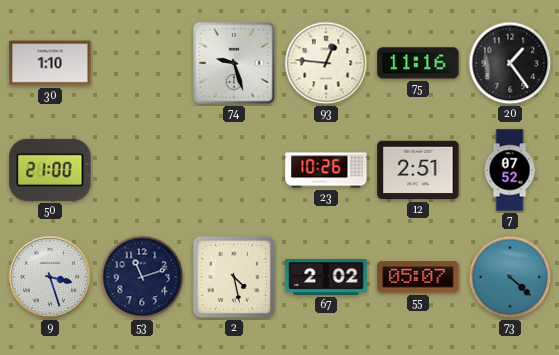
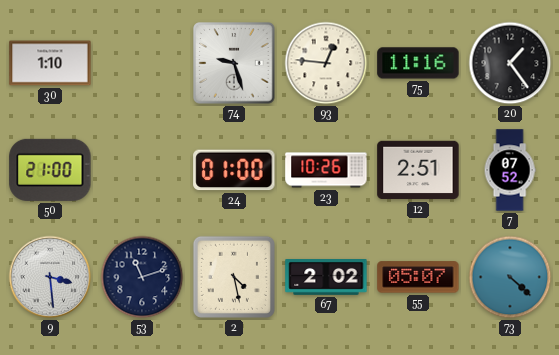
24: none -> 01:00
9: 3:27 -> 3:29
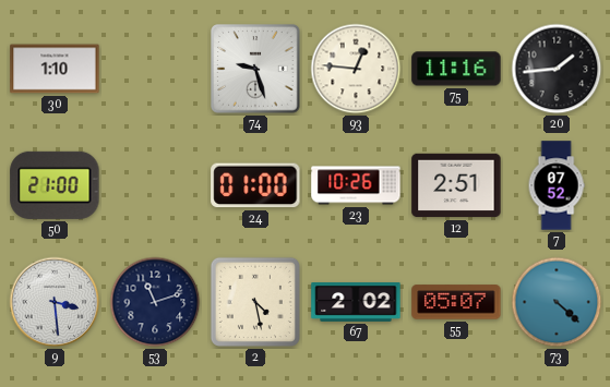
20: 1:24 -> 1:44
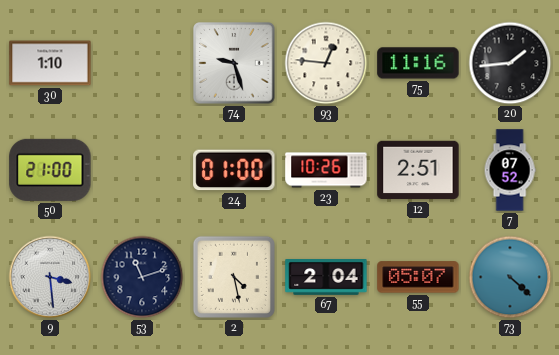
67: 2:02 -> 2:04
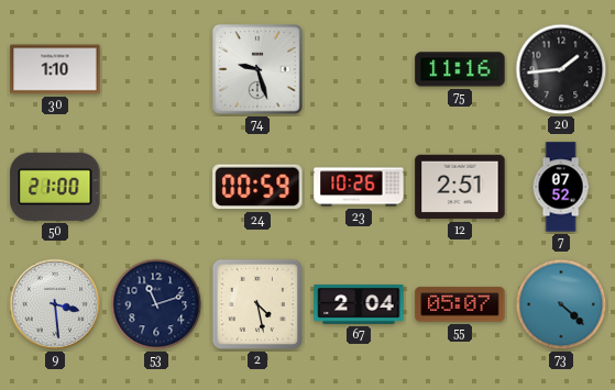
93: 12:46 -> none
24: 01:00 -> 00:59
